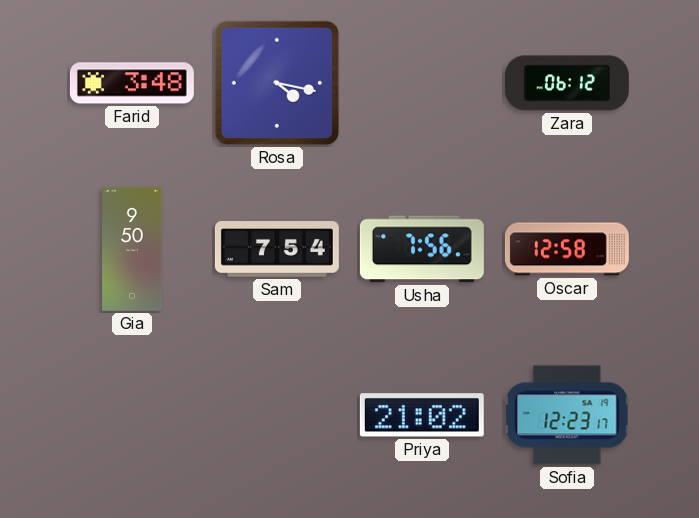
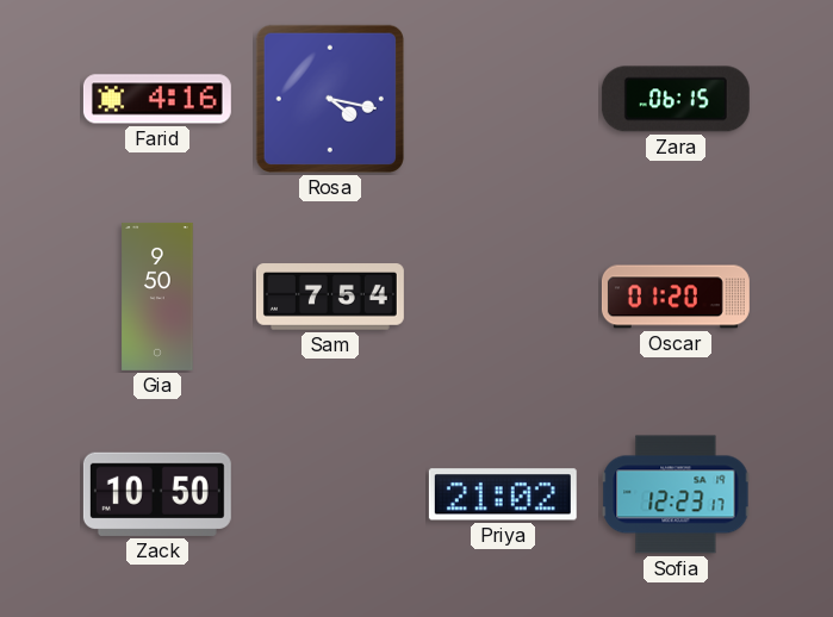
Farid: 3:48 -> 4:16
Zara: 06:12 -> 06:15
Usha: 7:56 -> none
Oscar: 12:58 -> 01:20
Zack: none -> 10:50
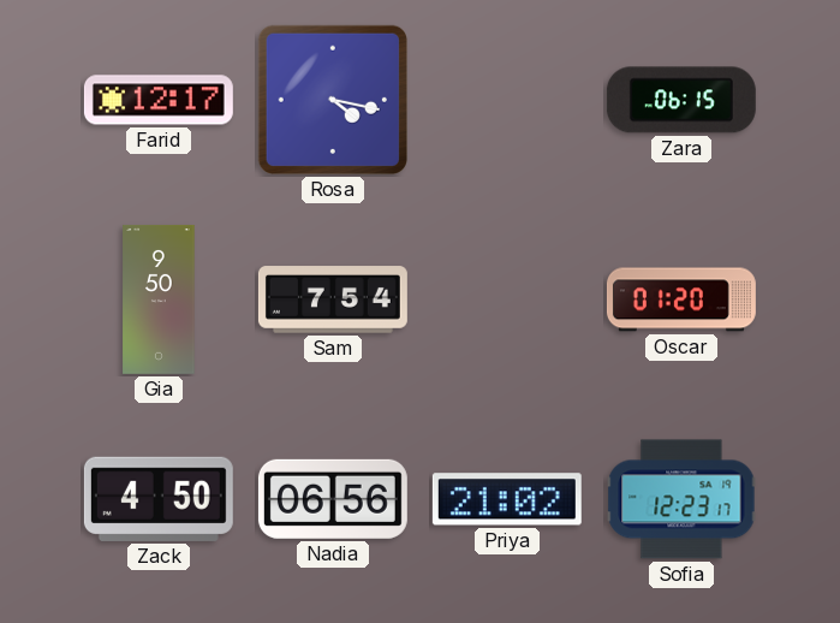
Farid: 4:16 -> 12:17
Zack: 10:50 -> 4:50
Nadia: none -> 06:56
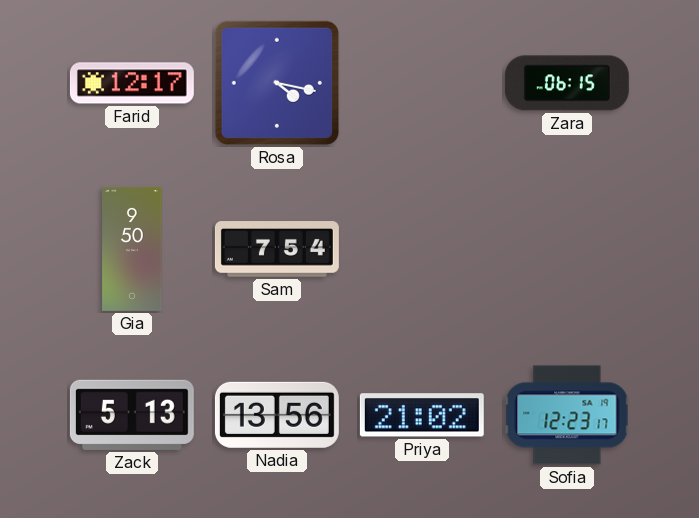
Oscar: 01:20 -> none
Zack: 4:50 -> 5:13
Nadia: 06:56 -> 13:56
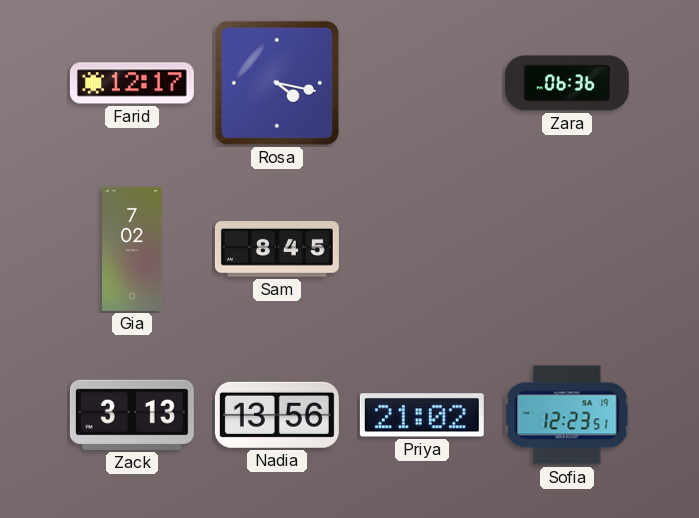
Zara: 06:15 -> 06:36
Gia: 9:50 -> 7:02
Sam: 7:54 -> 8:45
Zack: 5:13 -> 3:13
Sofia: 12:23:17 -> 12:23:51
